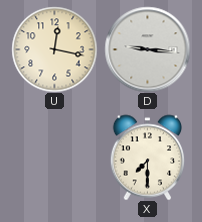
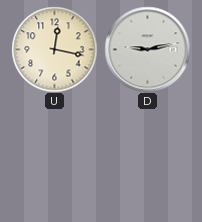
D: 9:16 -> 9:13
X: 7:30 -> none
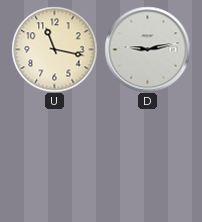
U: 12:17 -> 11:17
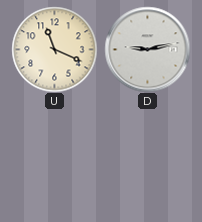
U: 11:17 -> 11:19
